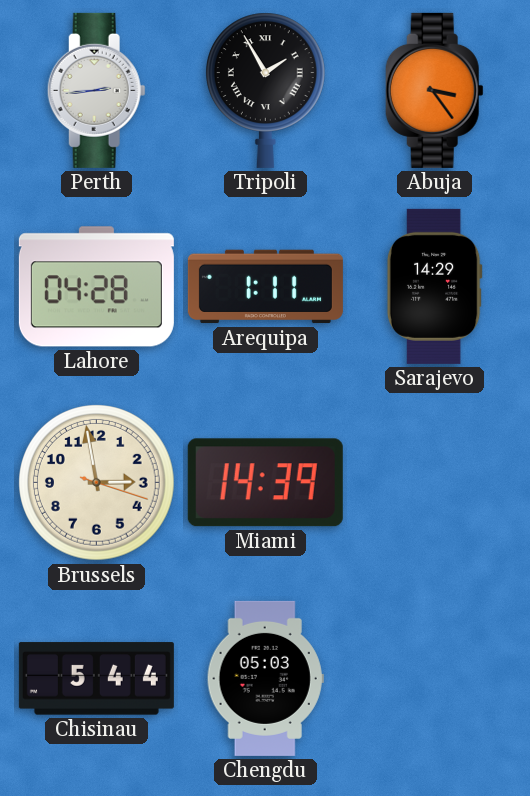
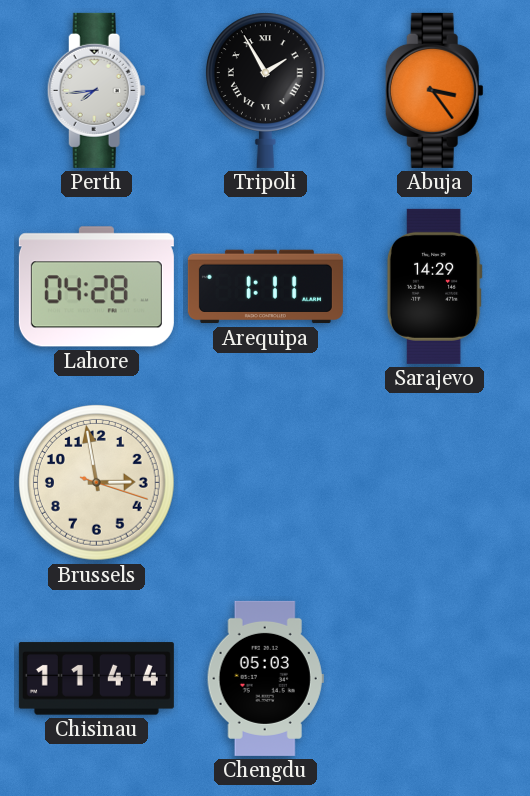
Perth: 2:44 -> 7:44
Miami: 14:39 -> none
Chisinau: 5:44 -> 11:44
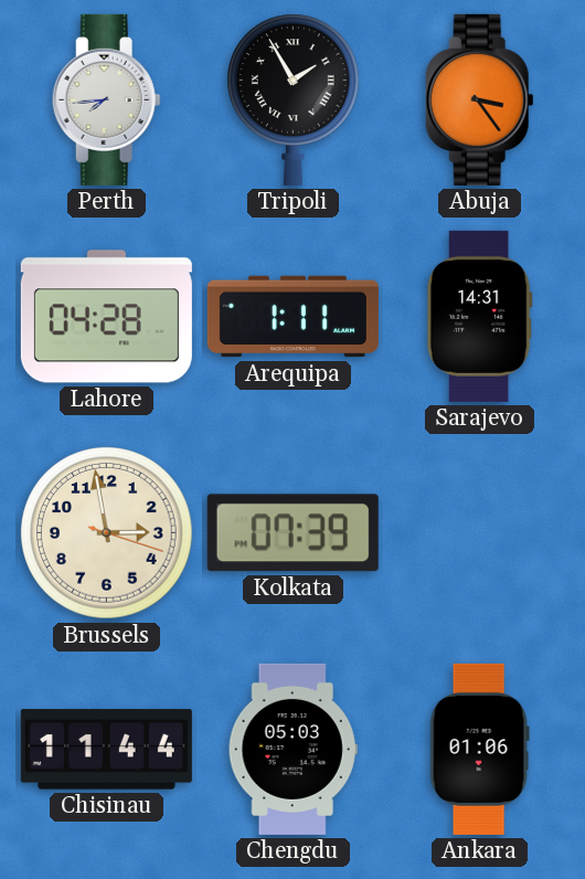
Sarajevo: 14:29 -> 14:31
Kolkata: none -> 07:39
Ankara: none -> 01:06
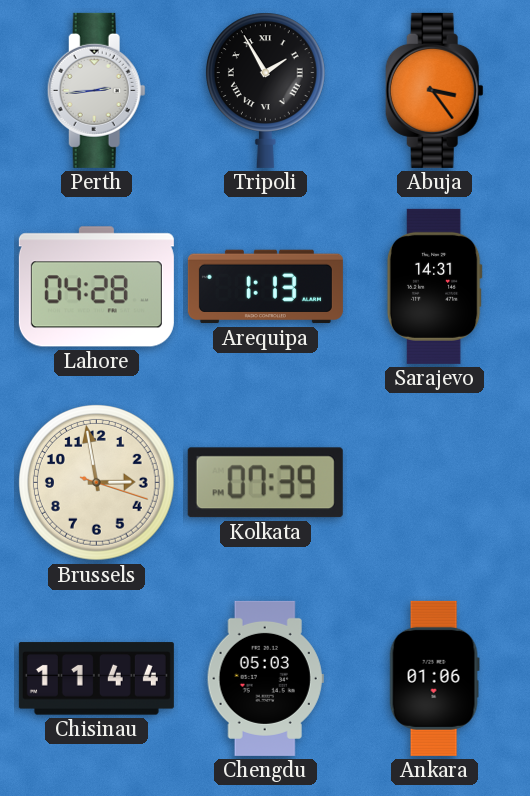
Perth: 7:44 -> 2:44
Arequipa: 1:11 -> 1:13
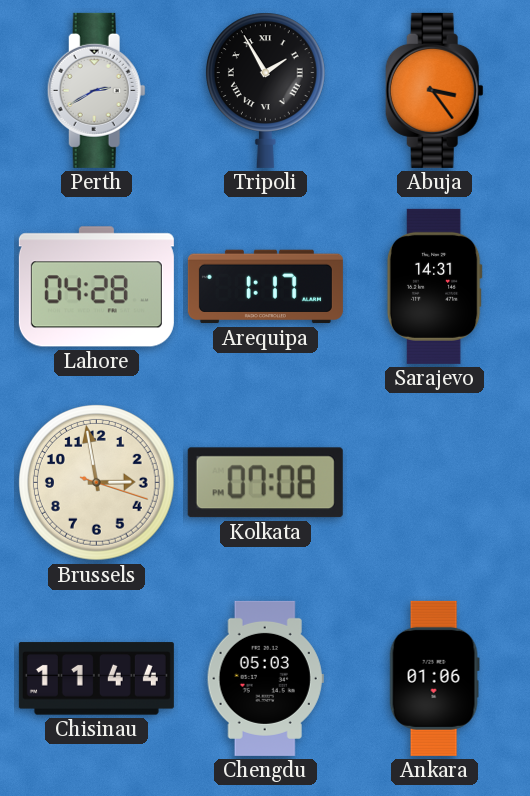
Perth: 2:44 -> 2:40
Arequipa: 1:13 -> 1:17
Kolkata: 07:39 -> 07:08
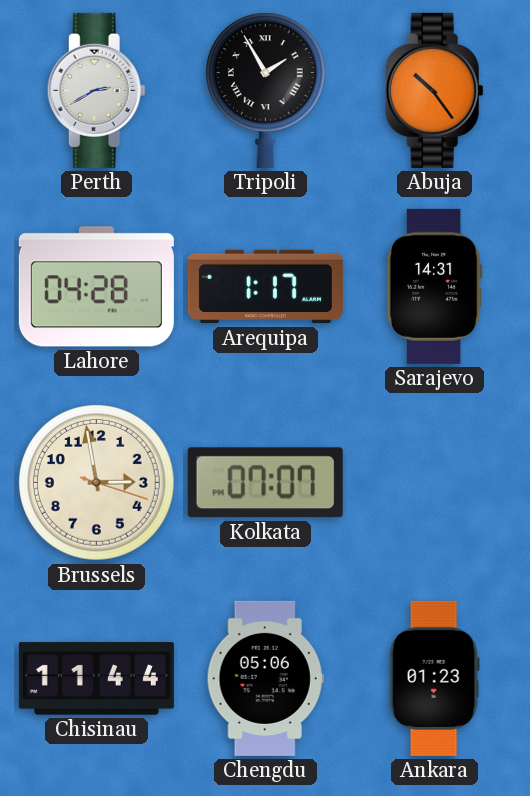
Abuja: 3:24 -> 10:24
Kolkata: 07:08 -> 07:07
Chengdu: 05:03 -> 05:06
Ankara: 01:06 -> 01:23
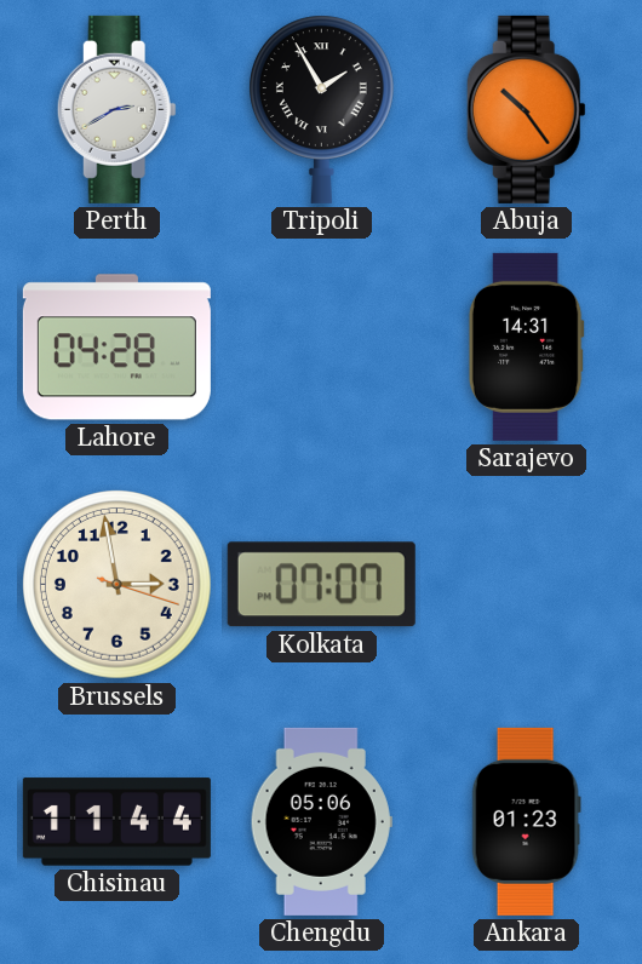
Arequipa: 1:17 -> none
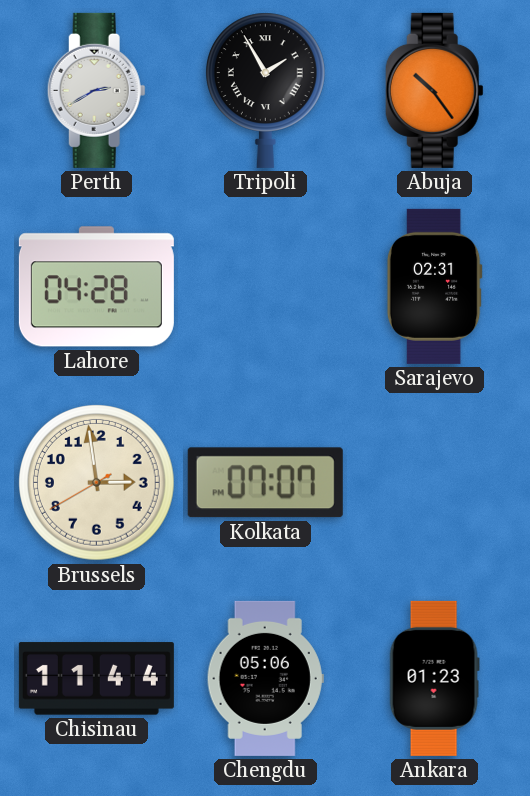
Sarajevo: 14:31 -> 02:31
Brussels: 2:58:18 -> 2:58:40
